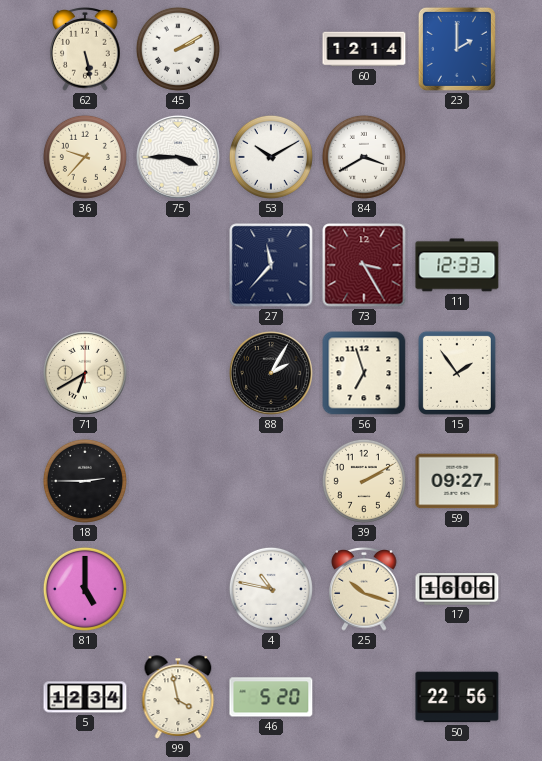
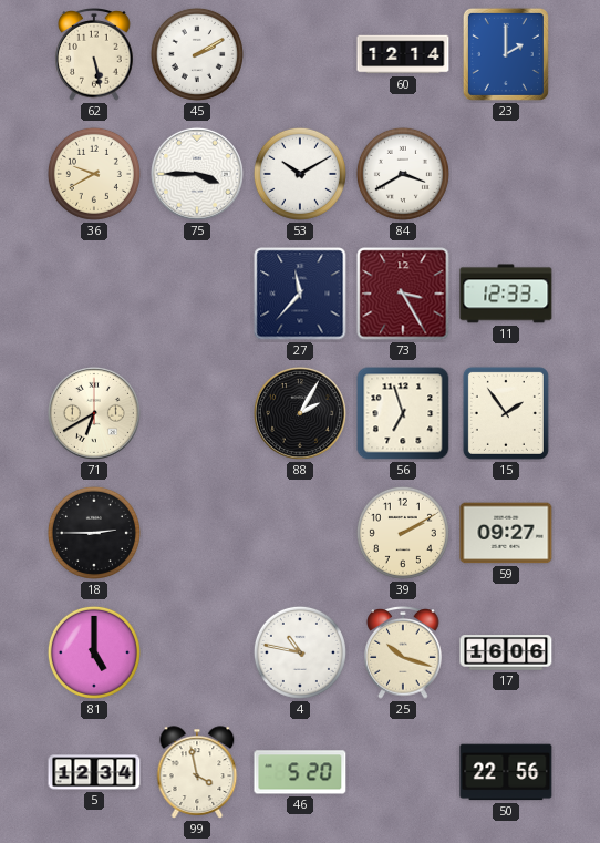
36: 9:37 -> 9:40
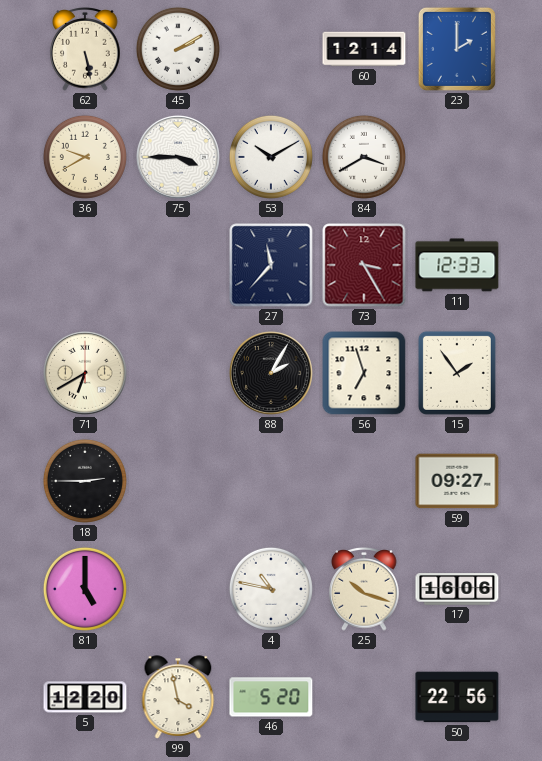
39: 2:10 -> none
5: 12:34 -> 12:20
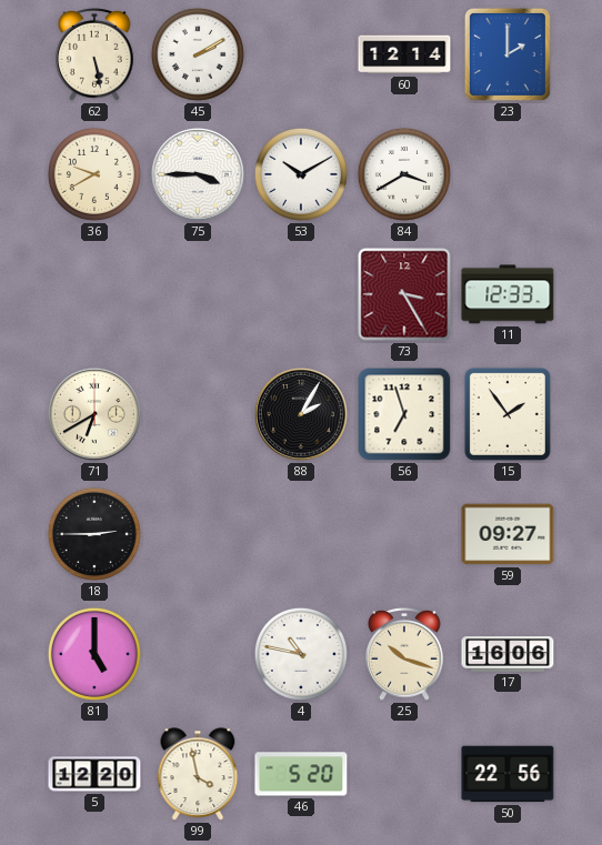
27: 11:37 -> none
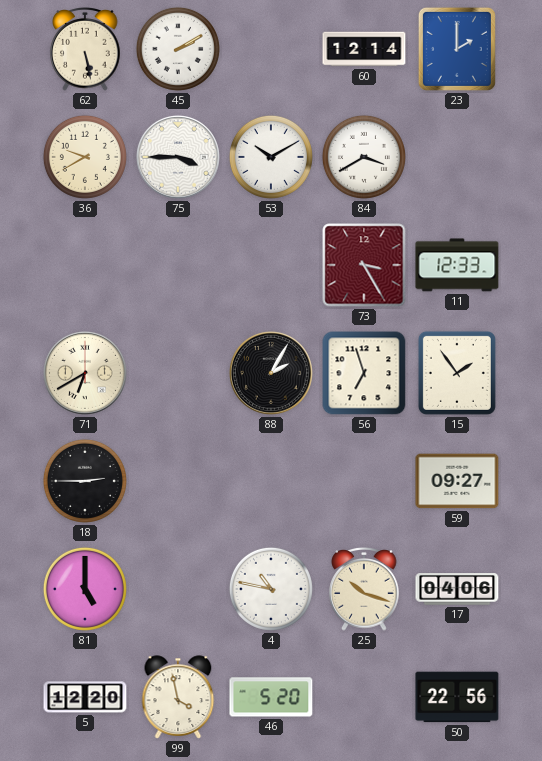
17: 16:06 -> 04:06
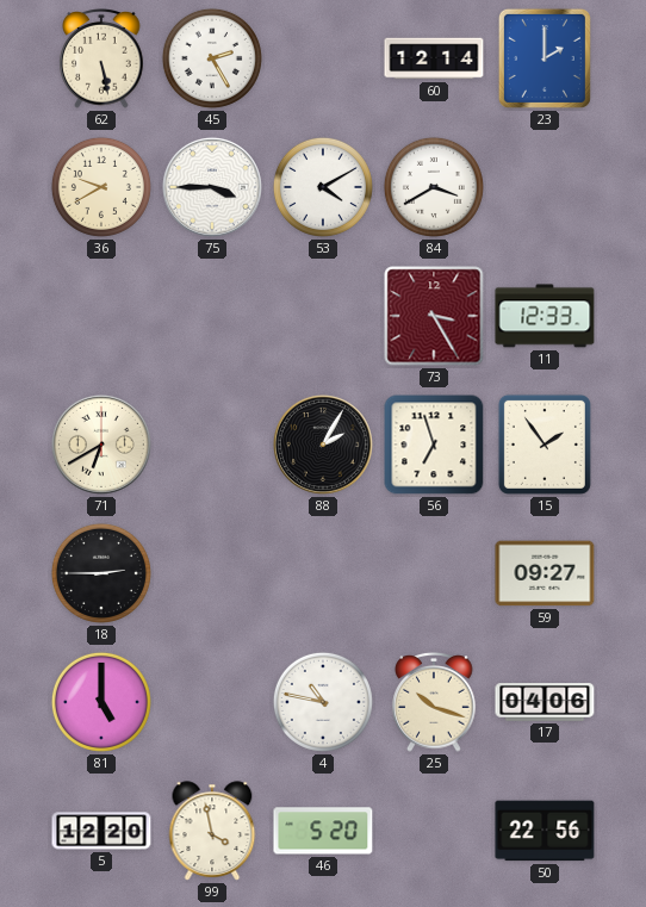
45: 2:10 -> 2:25
53: 10:10 -> 4:10
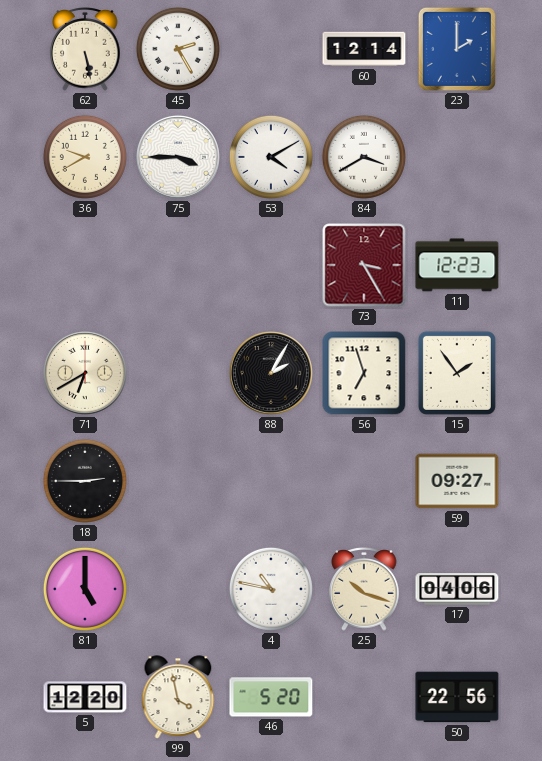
11: 12:33 -> 12:23
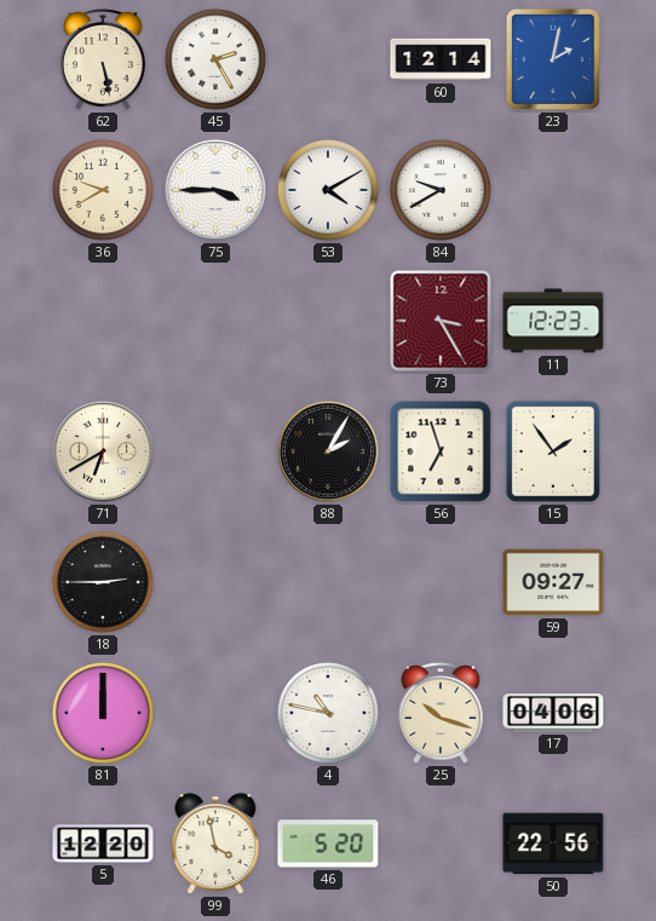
23: 2:00 -> 2:02
84: 3:40 -> 9:40
81: 5:00 -> 12:00
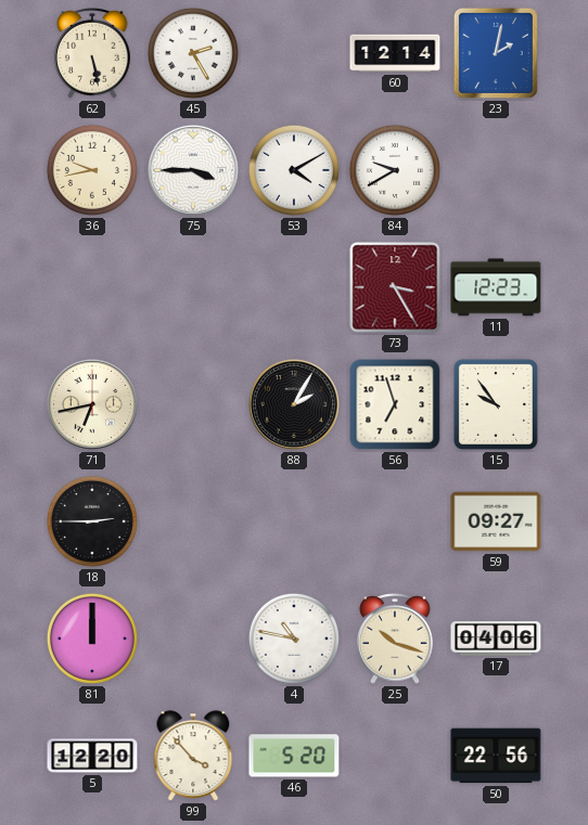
36: 9:40 -> 9:43
71: 6:40 -> 6:43
15: 1:54 -> 9:54
99: 3:58 -> 3:53
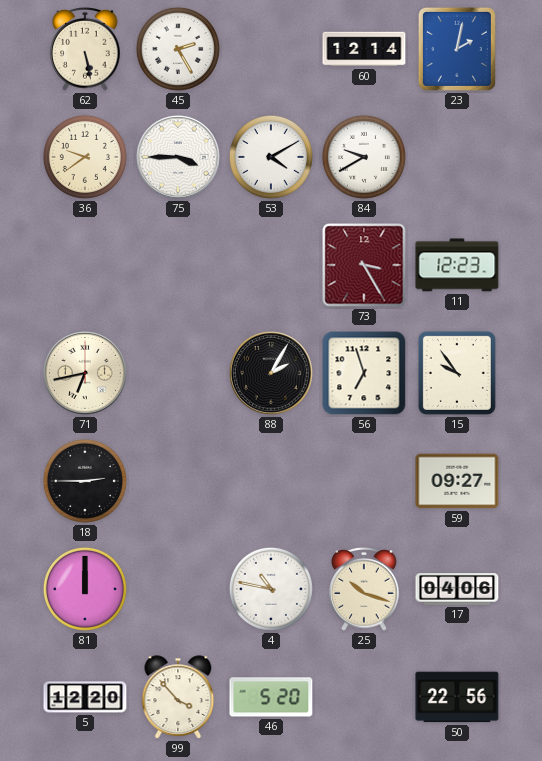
36: 9:43 -> 9:39
